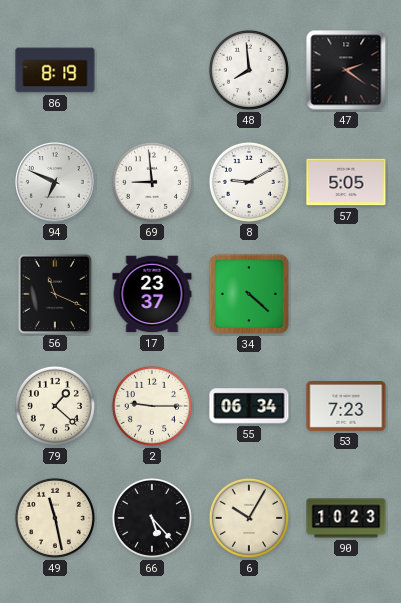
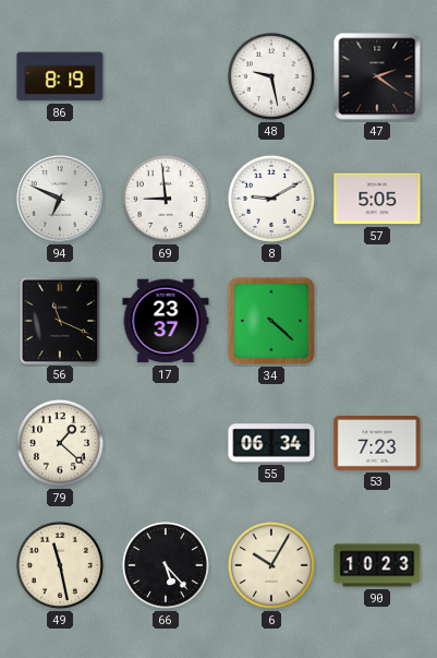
48: 7:59 -> 9:28
2: 9:15 -> none
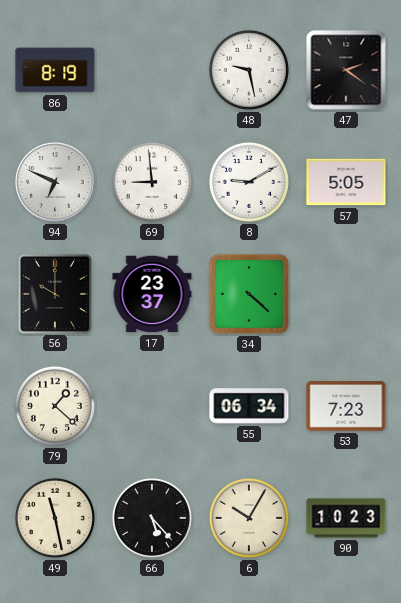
56: 11:19 -> 10:00
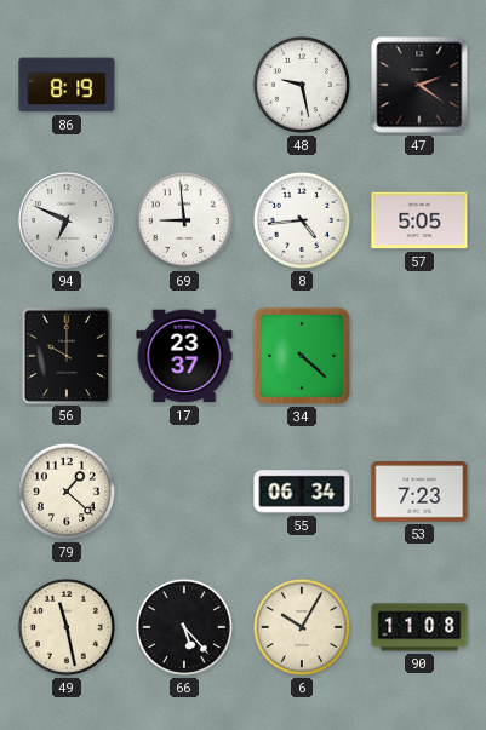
8: 9:10 -> 4:44
90: 10:23 -> 11:08
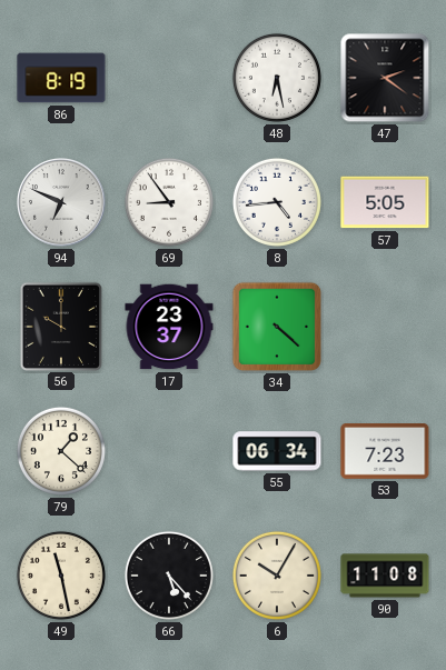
48: 9:28 -> 6:28
69: 8:59 -> 8:54
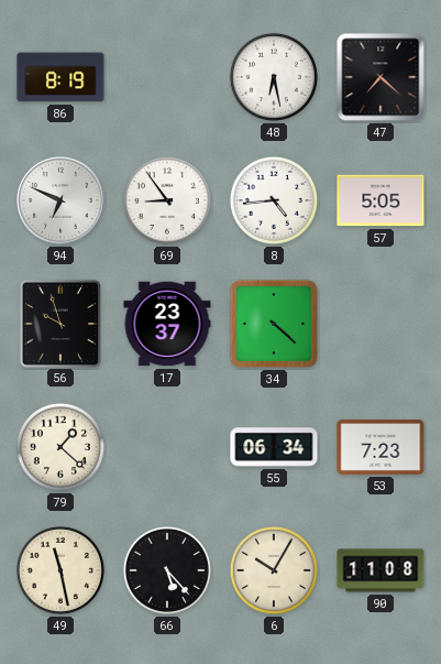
47: 2:21 -> 7:22
56: 10:00 -> 9:57
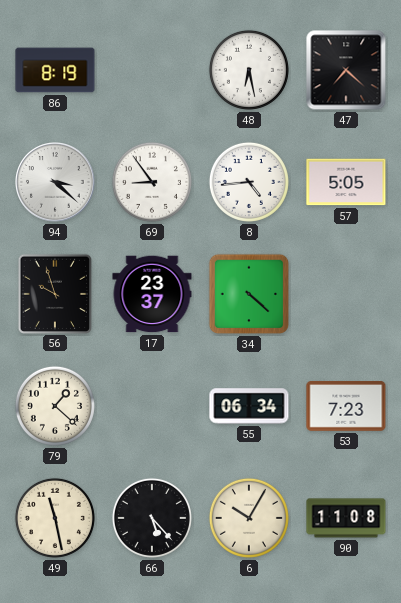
94: 6:49 -> 3:22
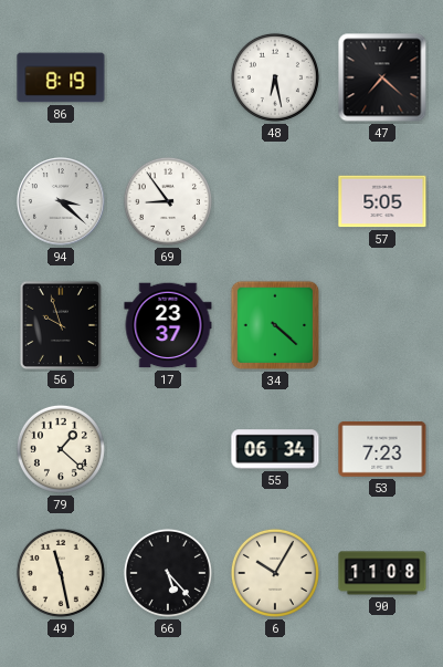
8: 4:44 -> none
